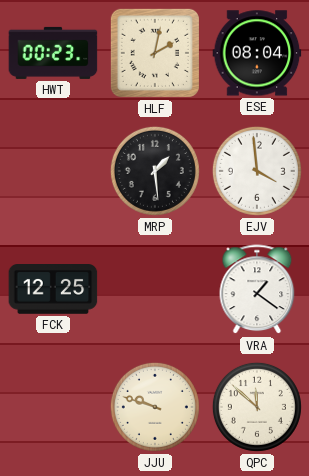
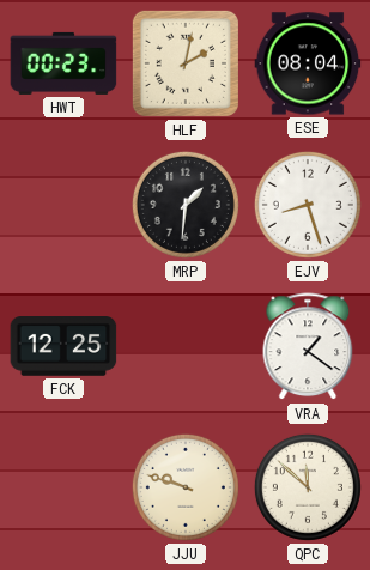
MRP: 1:29 -> 1:31
EJV: 3:59 -> 8:27
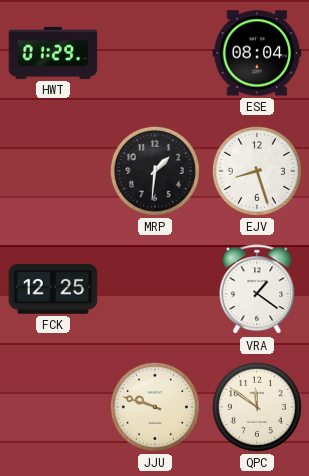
HWT: 00:23 -> 01:29
HLF: 2:02 -> none
QPC: 11:52 -> 11:51
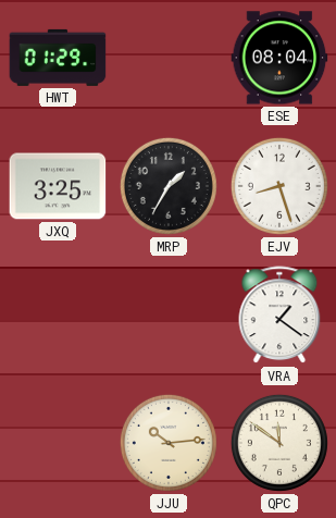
JXQ: none -> 3:25
MRP: 1:31 -> 1:35
FCK: 12:25 -> none
JJU: 9:48 -> 10:14
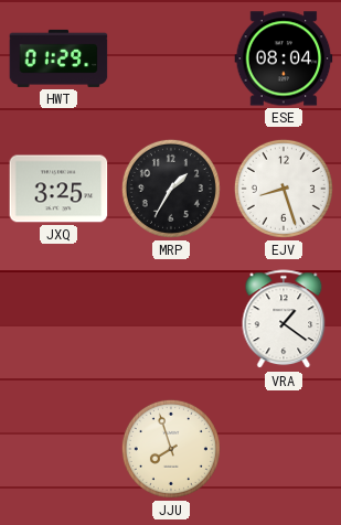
JJU: 10:14 -> 7:57
QPC: 11:51 -> none
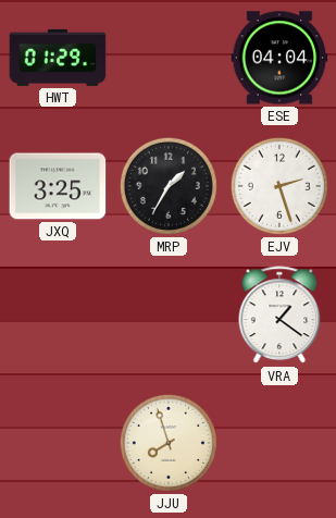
ESE: 08:04 -> 04:04
EJV: 8:27 -> 2:27
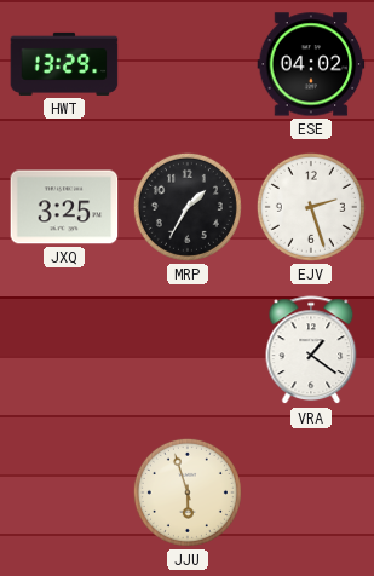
HWT: 01:29 -> 13:29
ESE: 04:04 -> 04:02
JJU: 7:57 -> 5:57
